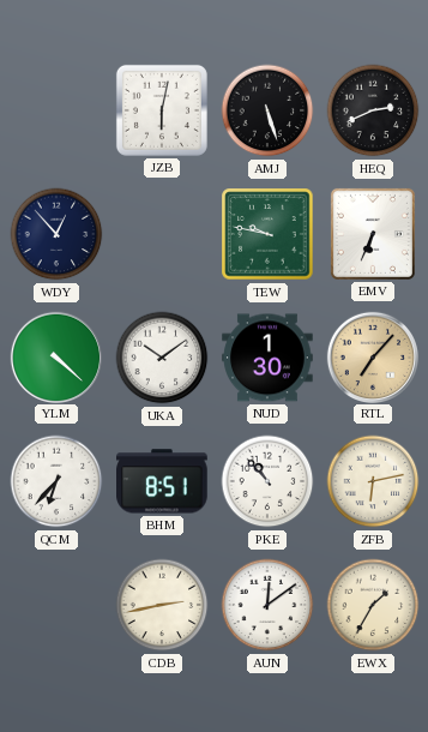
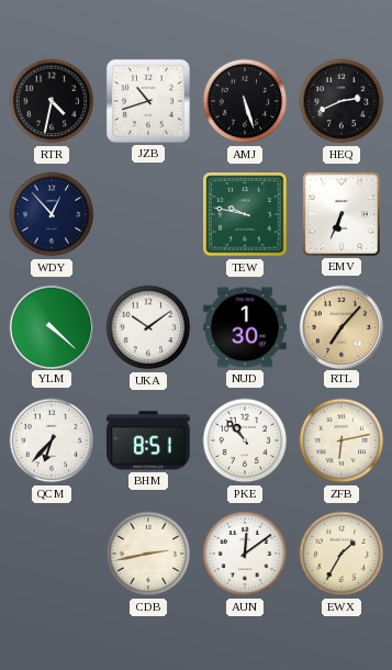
RTR: none -> 4:32
JZB: 6:02 -> 10:42
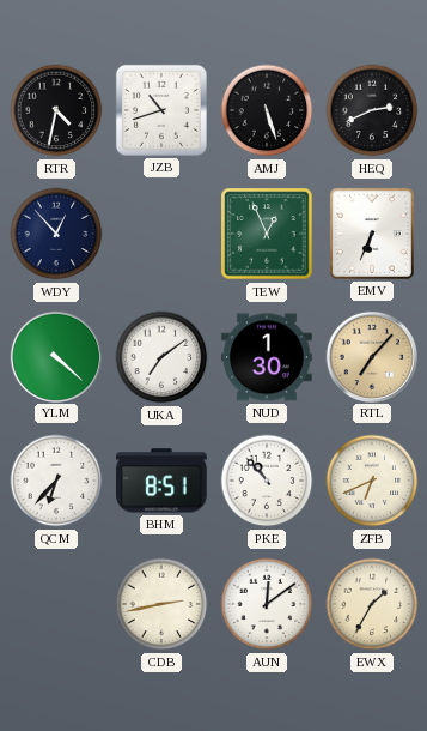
TEW: 9:47 -> 12:56
UKA: 10:09 -> 7:09
ZFB: 6:13 -> 6:41
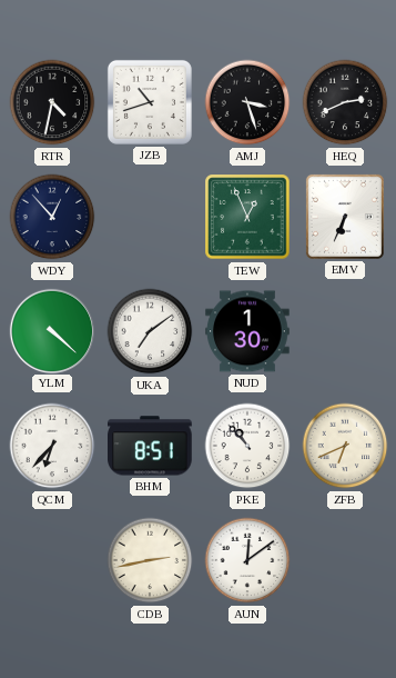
AMJ: 5:27 -> 3:27
RTL: 7:07 -> none
EWX: 1:35 -> none
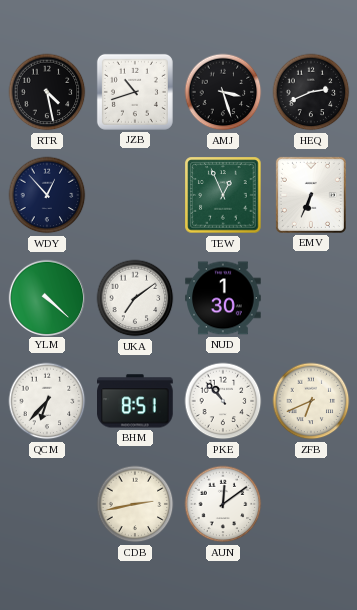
RTR: 4:32 -> 4:28
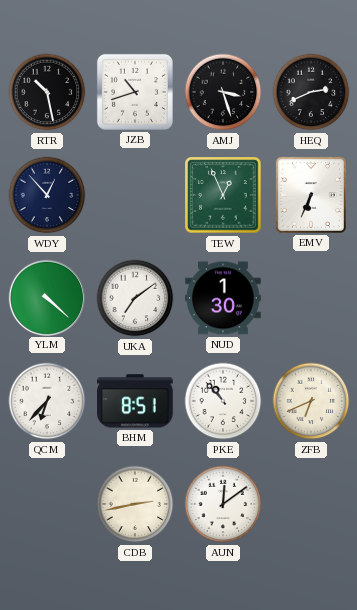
RTR: 4:28 -> 10:28
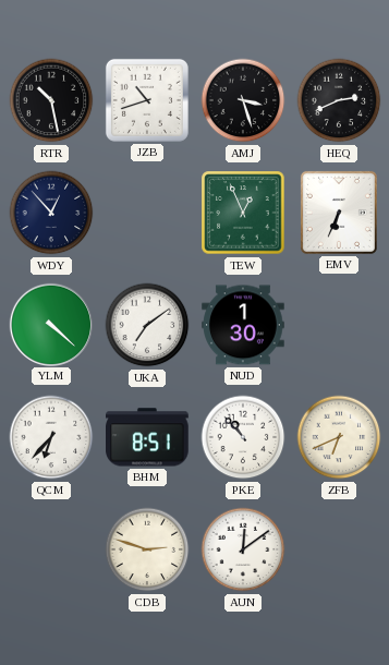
CDB: 2:43 -> 2:48
